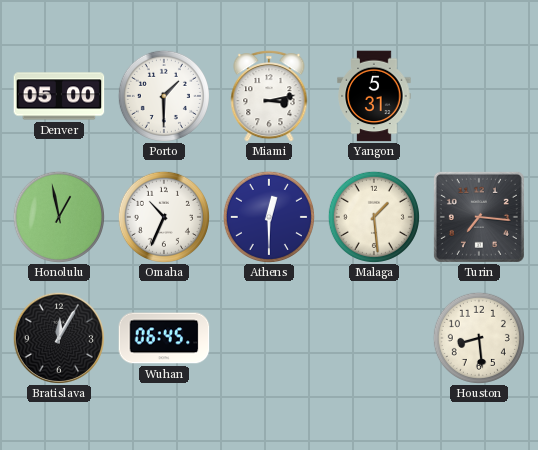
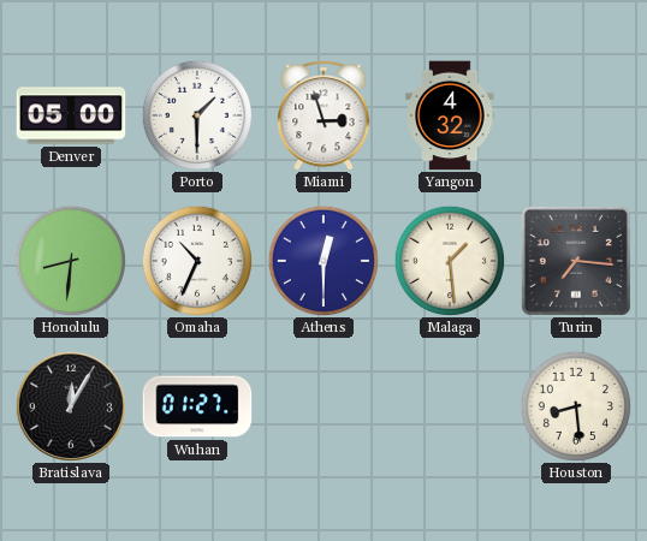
Miami: 3:13 -> 2:57
Yangon: 5:31 -> 4:32
Honolulu: 12:58 -> 8:31
Wuhan: 06:45 -> 01:27
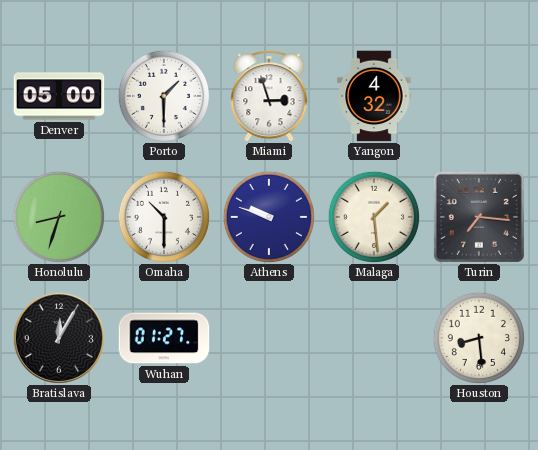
Honolulu: 8:31 -> 8:33
Omaha: 10:34 -> 10:30
Athens: 12:30 -> 9:48
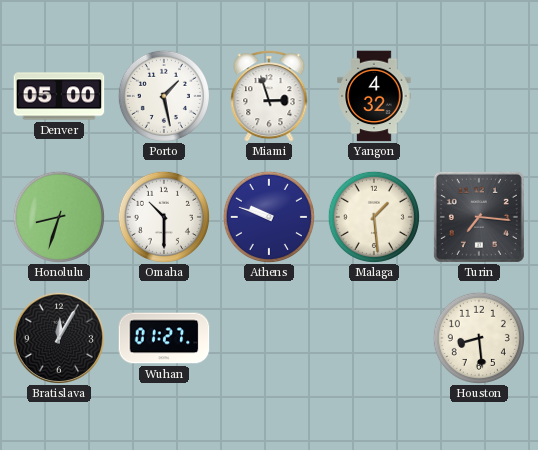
Porto: 1:30 -> 1:28
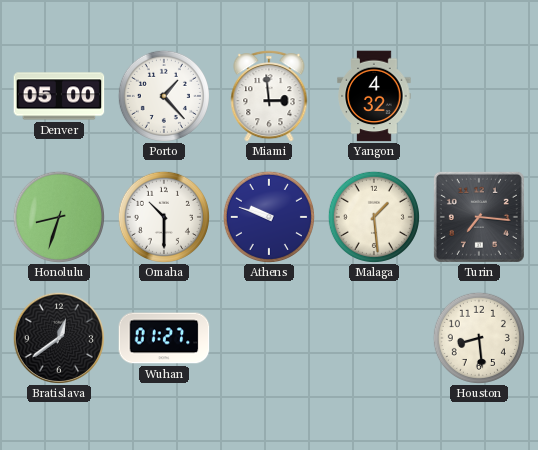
Porto: 1:28 -> 1:23
Miami: 2:57 -> 2:59
Bratislava: 12:05 -> 12:39
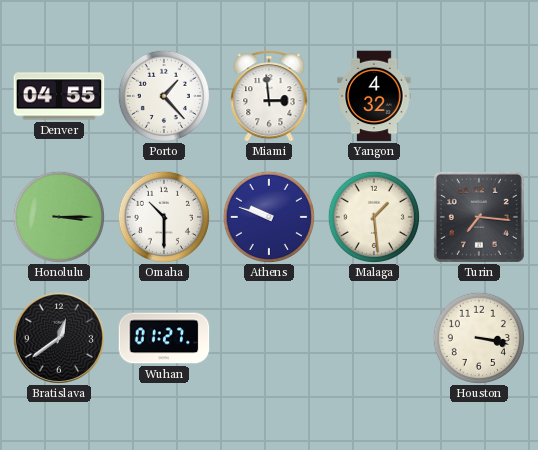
Denver: 05:00 -> 04:55
Honolulu: 8:33 -> 3:15
Houston: 8:29 -> 3:17
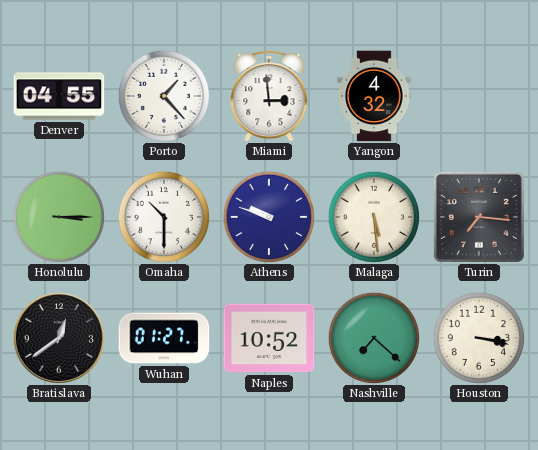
Malaga: 1:29 -> 5:29
Naples: none -> 10:52
Nashville: none -> 7:22
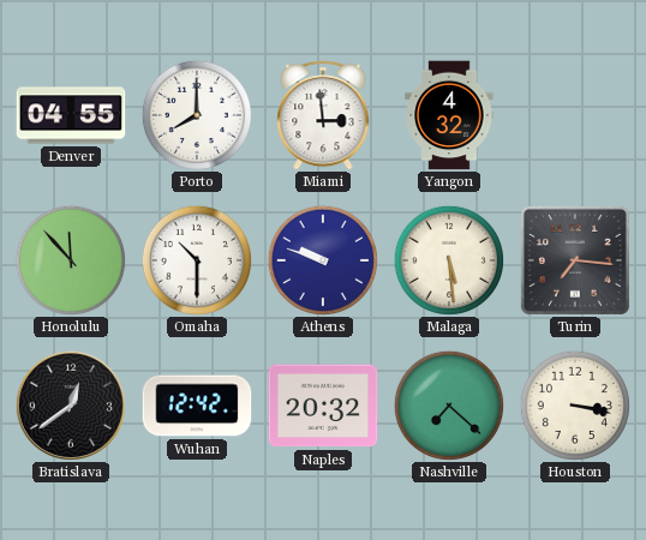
Porto: 1:23 -> 8:00
Honolulu: 3:15 -> 11:53
Wuhan: 01:27 -> 12:42
Naples: 10:52 -> 20:32
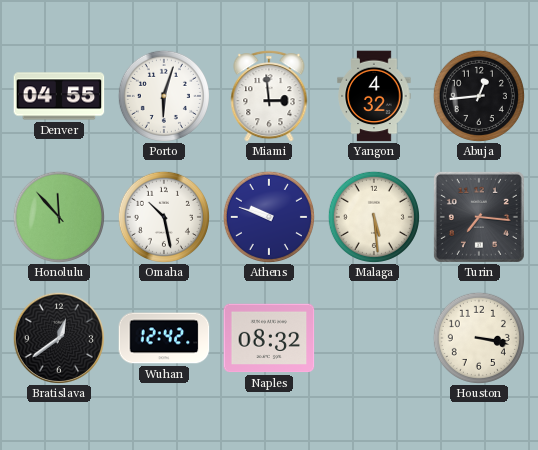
Porto: 8:00 -> 6:03
Abuja: none -> 12:44
Omaha: 10:30 -> 10:28
Naples: 20:32 -> 08:32
Nashville: 7:22 -> none
